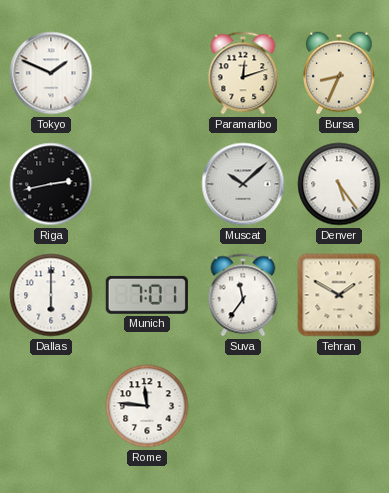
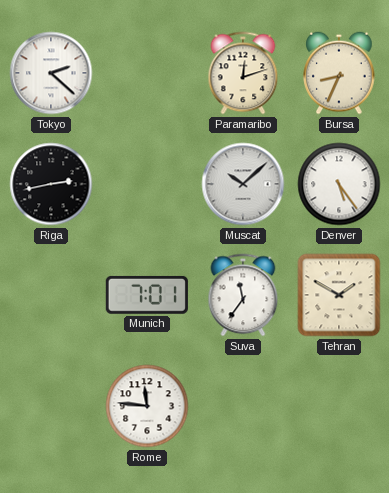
Tokyo: 1:49 -> 2:22
Dallas: 6:00 -> none
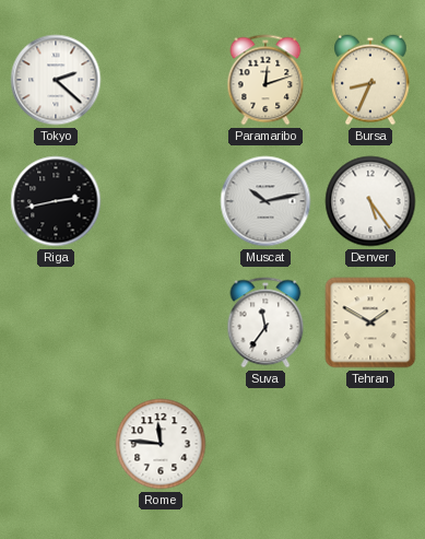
Muscat: 10:08 -> 10:13
Munich: 7:01 -> none
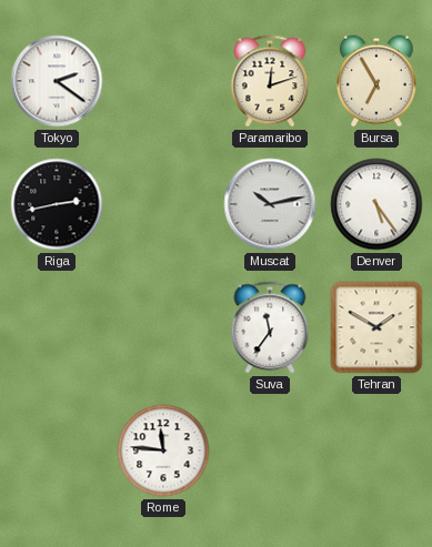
Tokyo: 2:22 -> 2:21
Bursa: 8:34 -> 6:55
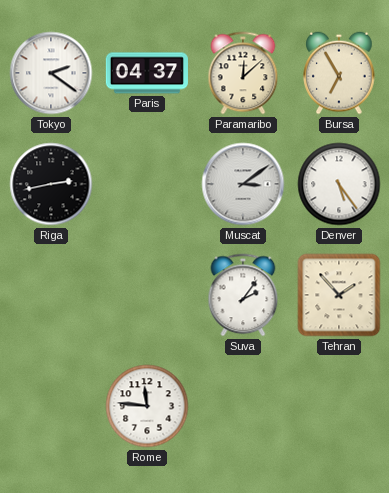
Paris: none -> 04:37
Paramaribo: 12:12 -> 12:08
Muscat: 10:13 -> 3:09
Suva: 11:36 -> 2:06
Tehran: 1:50 -> 1:53
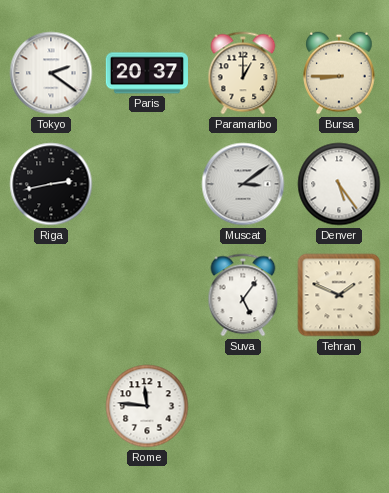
Paris: 04:37 -> 20:37
Paramaribo: 12:08 -> 1:00
Bursa: 6:55 -> 8:45
Suva: 2:06 -> 5:06
Tehran: 1:53 -> 1:49
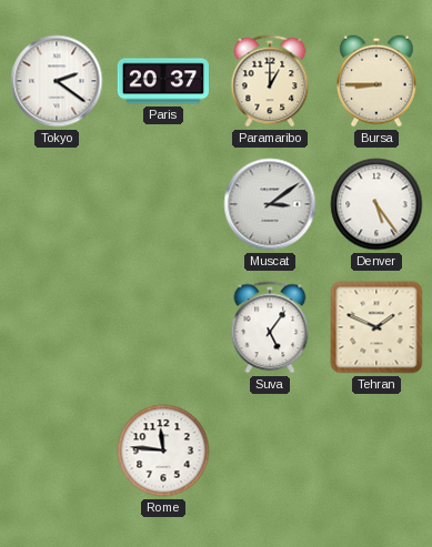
Riga: 2:43 -> none
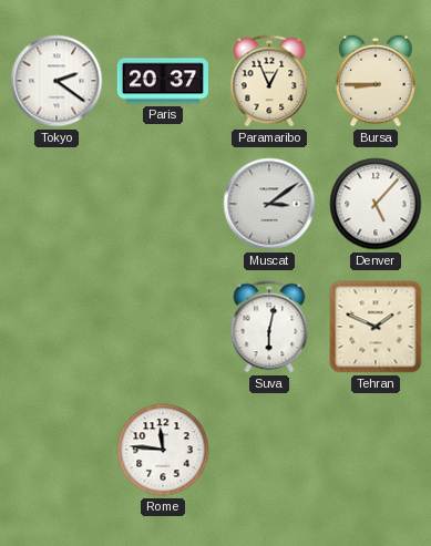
Paramaribo: 1:00 -> 12:56
Denver: 5:24 -> 5:07
Suva: 5:06 -> 6:02
